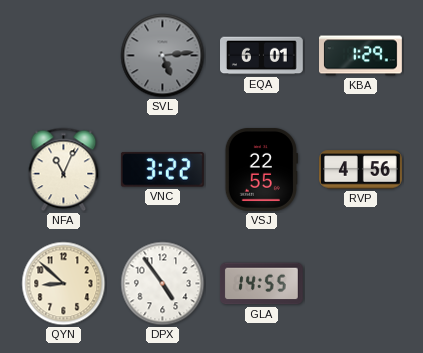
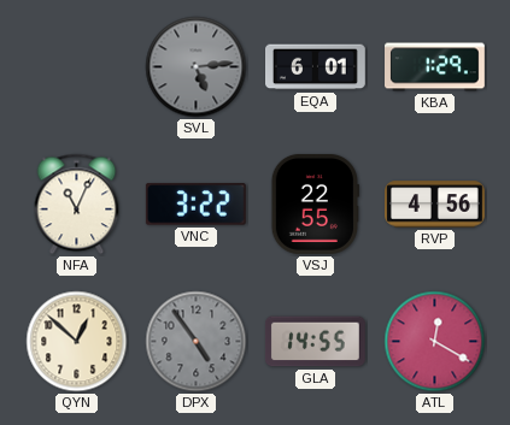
QYN: 8:52 -> 12:52
DPX dial: white -> grey
ATL: none -> 12:20
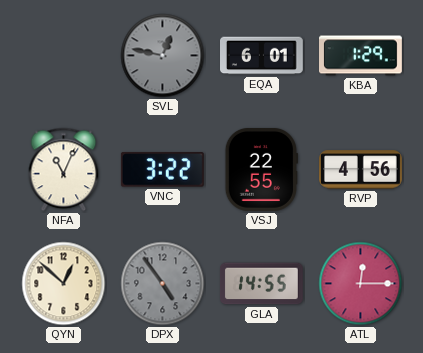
SVL: 5:14 -> 12:47
ATL: 12:20 -> 12:15
